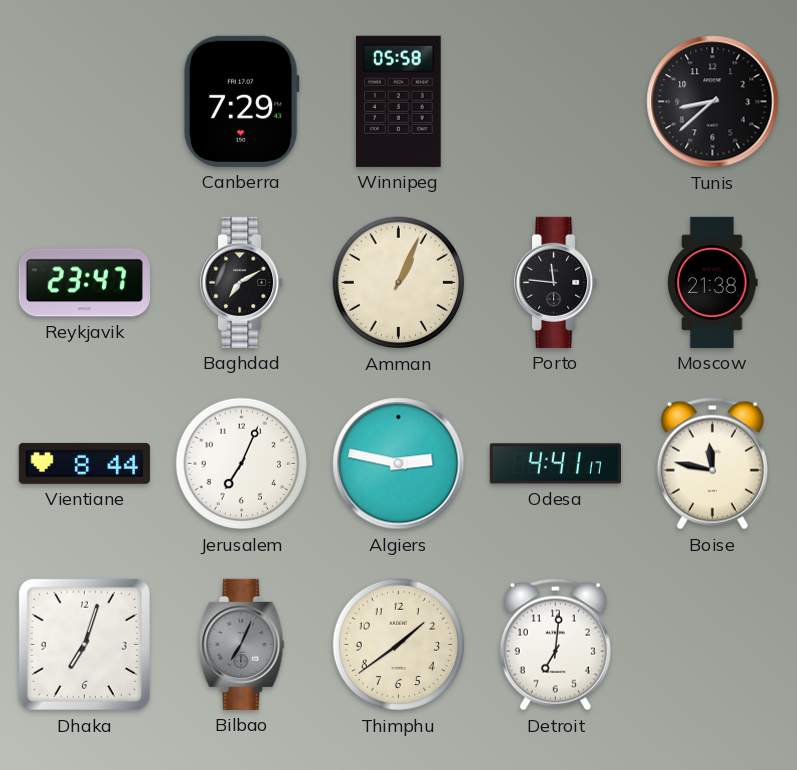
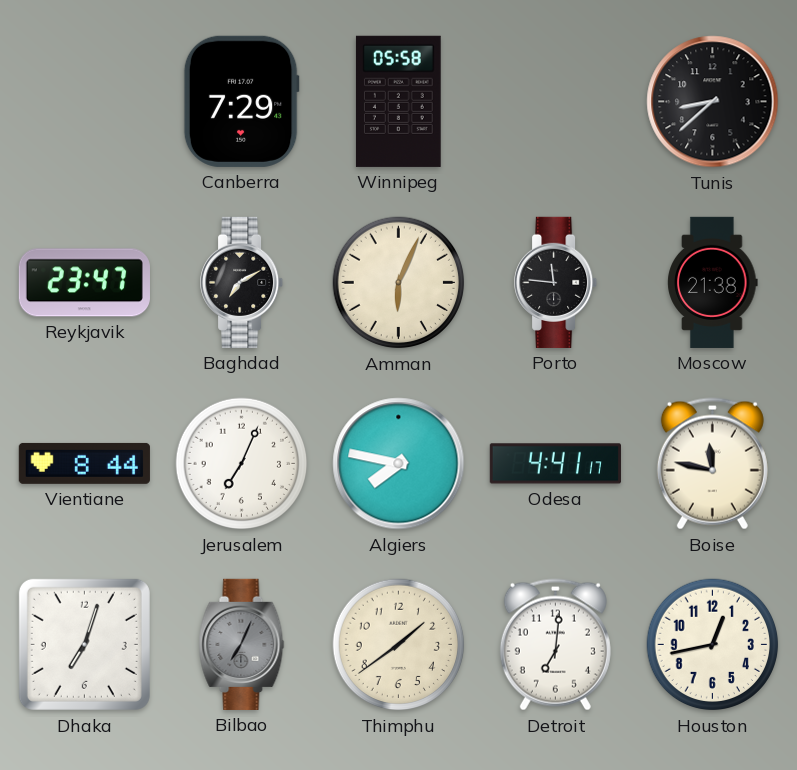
Amman: 1:04 -> 6:04
Algiers: 2:47 -> 7:47
Houston: none -> 12:43
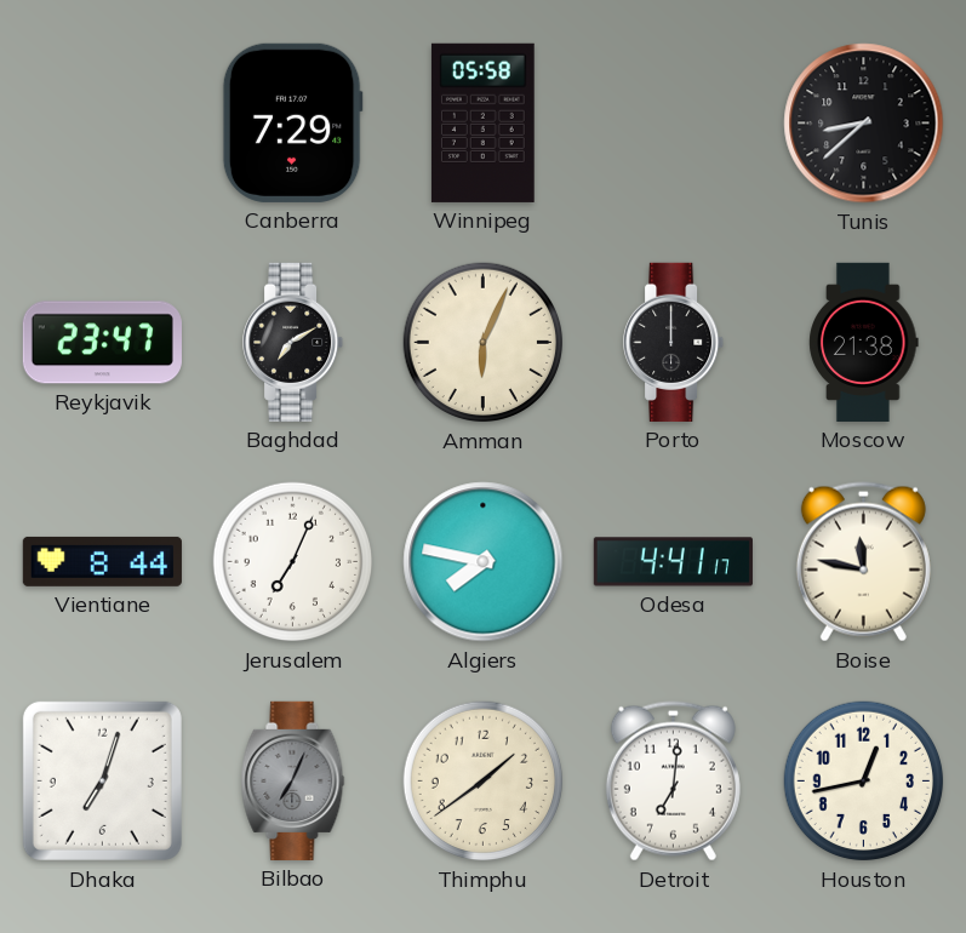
Porto: 11:46 -> 12:00
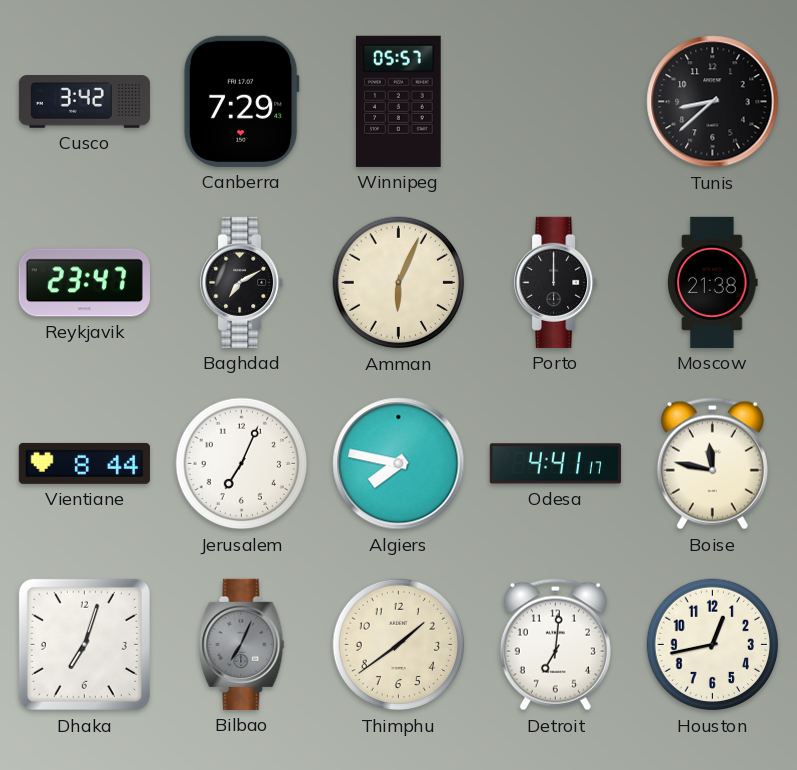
Cusco: none -> 3:42
Winnipeg: 05:58 -> 05:57
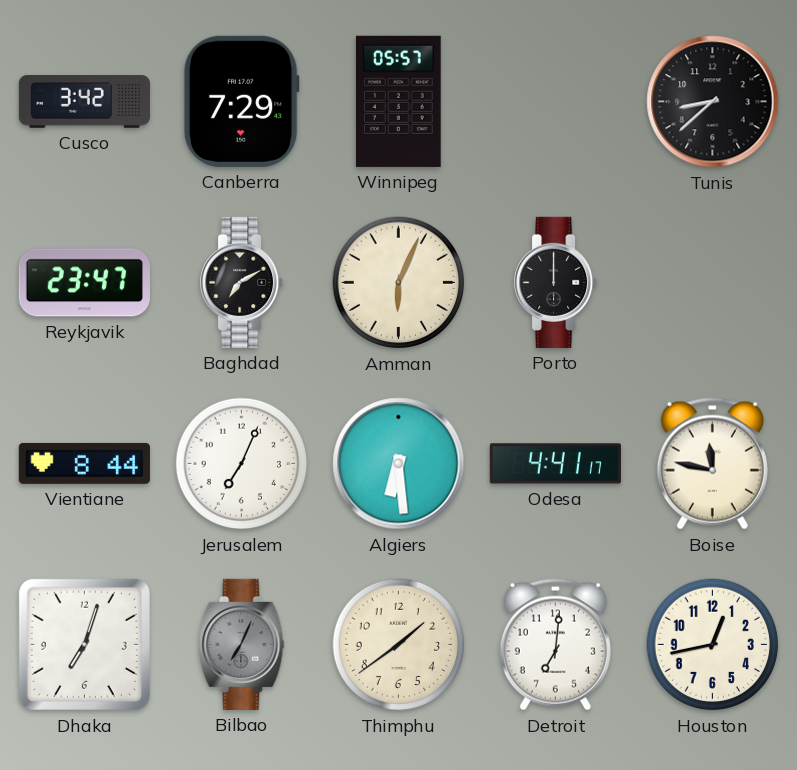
Moscow: 21:38 -> none
Algiers: 7:47 -> 6:29
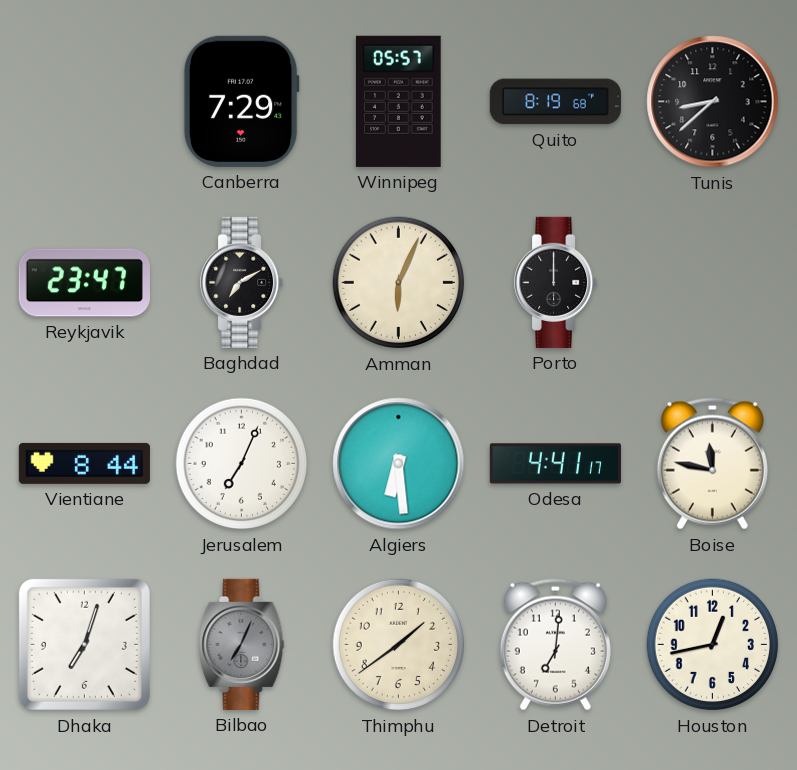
Cusco: 3:42 -> none
Quito: none -> 8:19
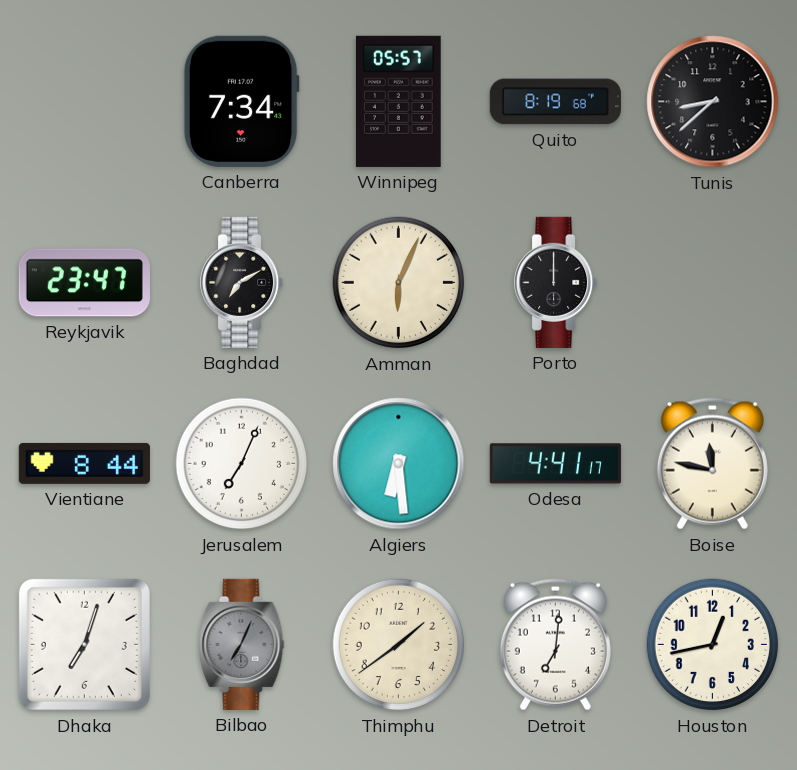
Canberra: 7:29 -> 7:34
